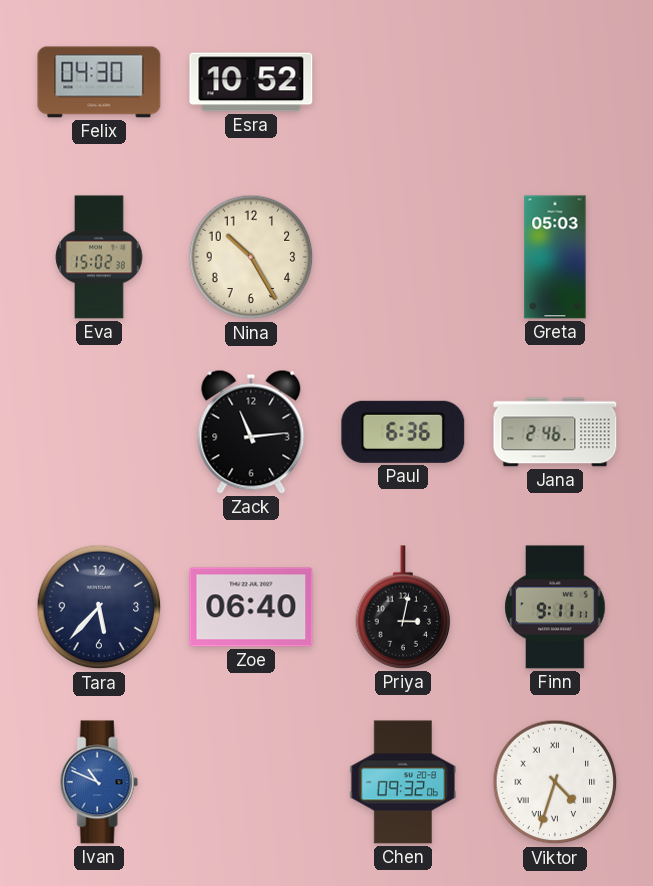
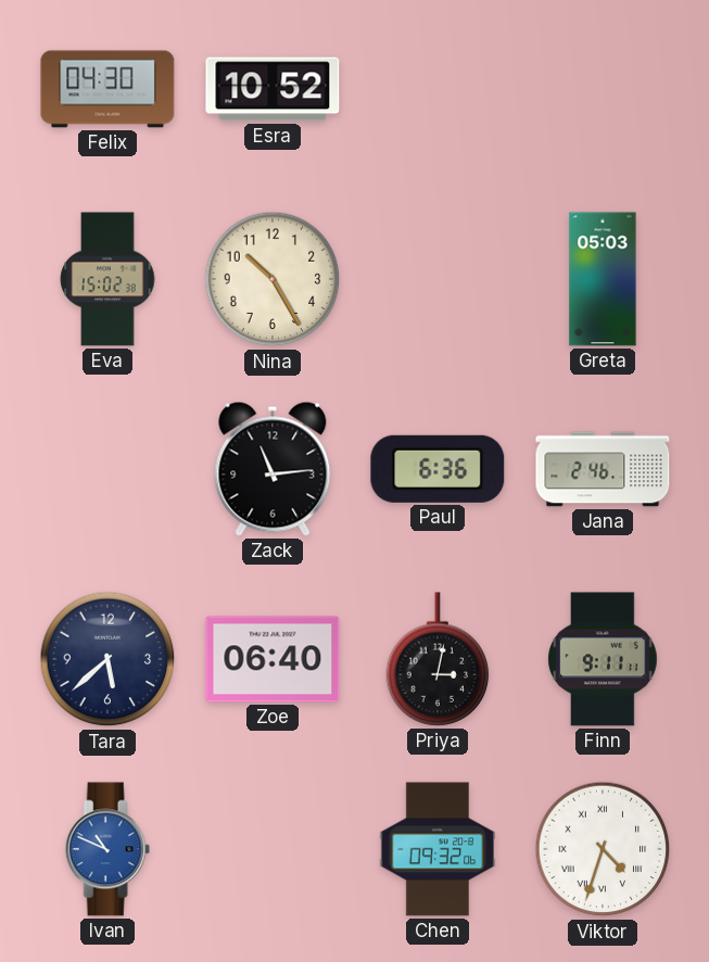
Tara: 5:37 -> 5:38
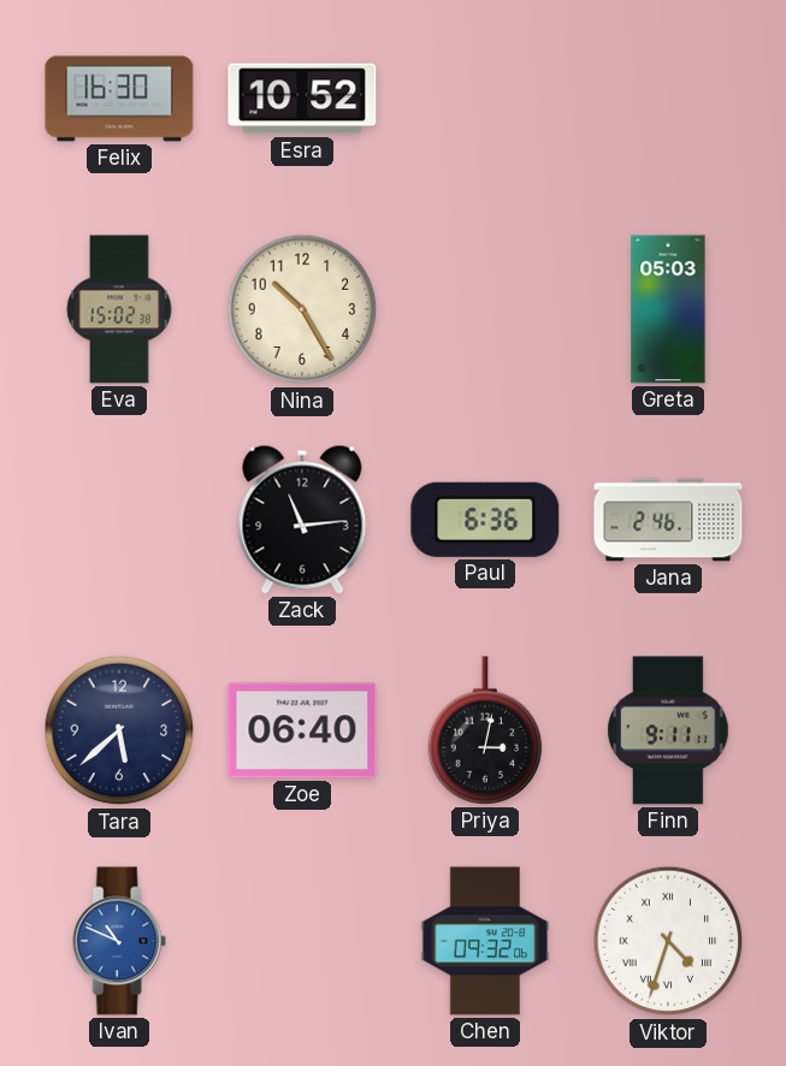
Felix: 04:30 -> 16:30
